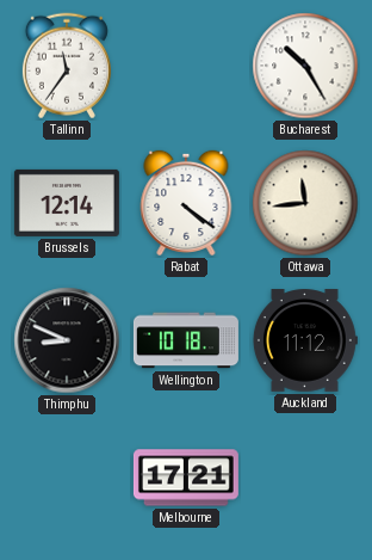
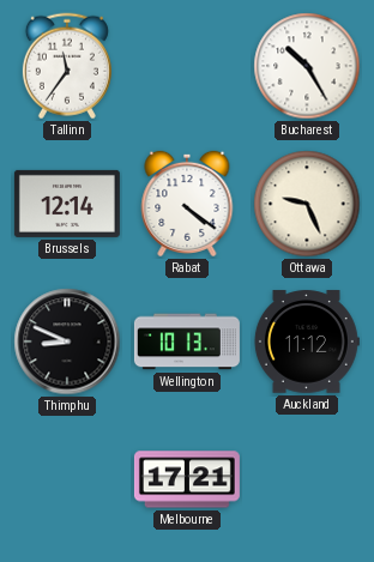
Ottawa: 11:44 -> 9:26
Wellington: 10:18 -> 10:13
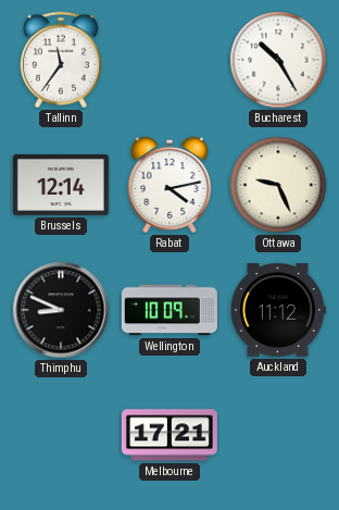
Rabat: 4:21 -> 4:13
Wellington: 10:13 -> 10:09
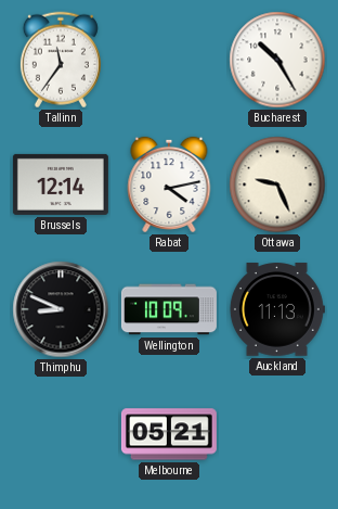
Auckland: 11:12 -> 11:13
Melbourne: 17:21 -> 05:21
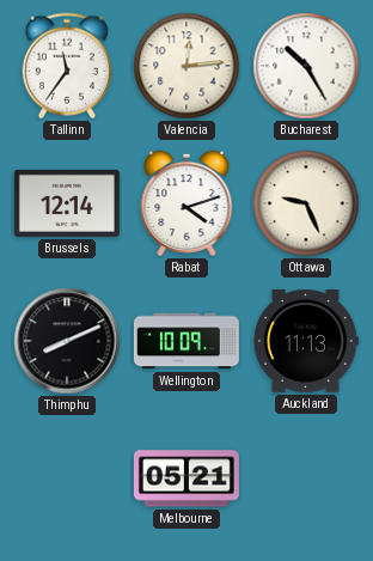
Valencia: none -> 12:14
Rabat: 4:13 -> 4:12
Thimphu: 8:49 -> 8:11
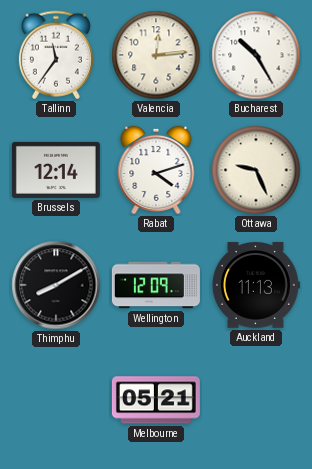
Thimphu: 8:11 -> 8:10
Wellington: 10:09 -> 12:09
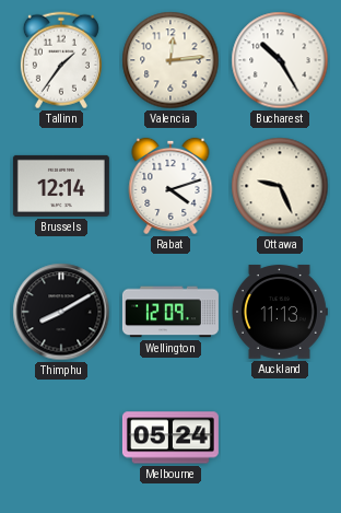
Tallinn: 11:36 -> 1:36
Melbourne: 05:21 -> 05:24
